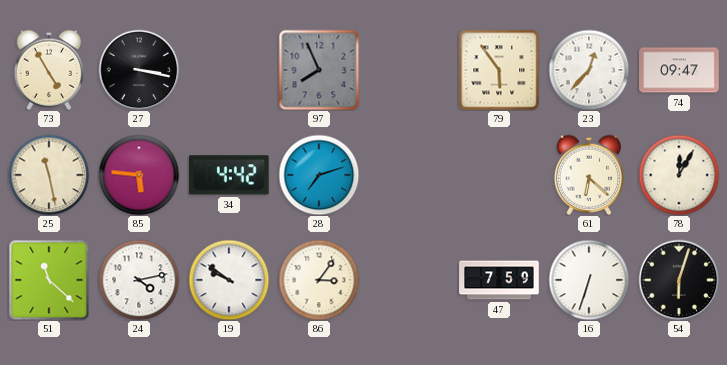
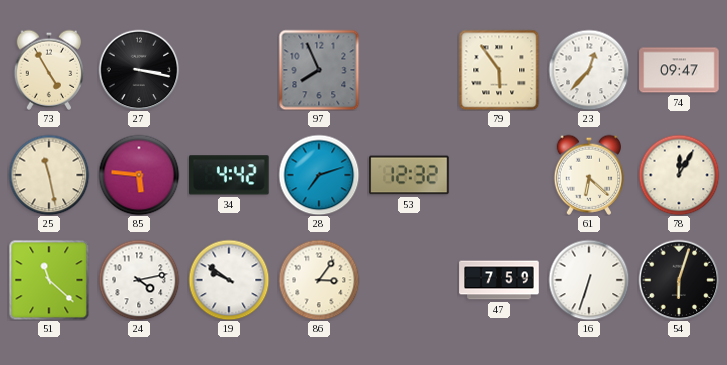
53: none -> 12:32
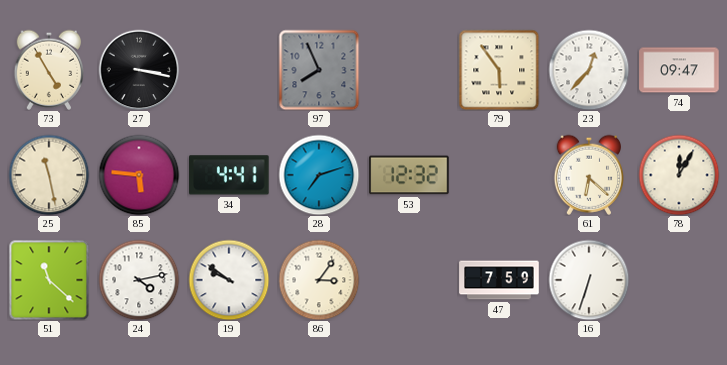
34: 4:42 -> 4:41
54: 6:03 -> none
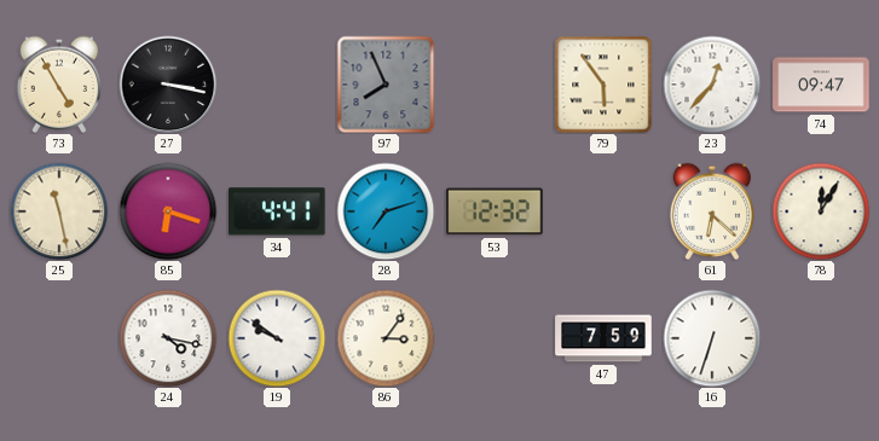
85: 5:46 -> 6:18
51: 11:22 -> none
24: 4:13 -> 4:17
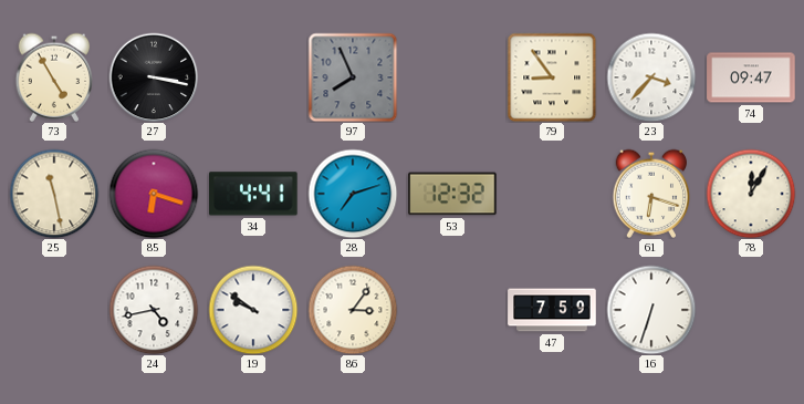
79: 5:54 -> 8:54
23: 12:37 -> 3:37
61: 6:22 -> 6:18
24: 4:17 -> 4:43
